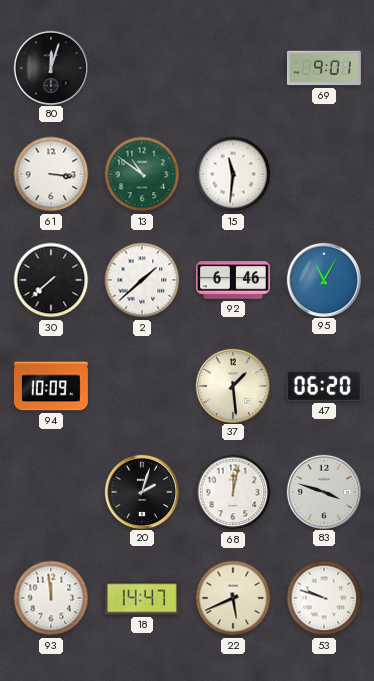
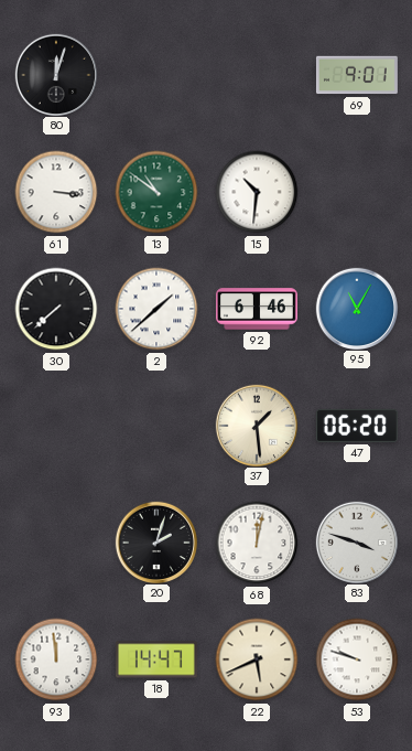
15: 11:31 -> 10:31
94: 10:09 -> none
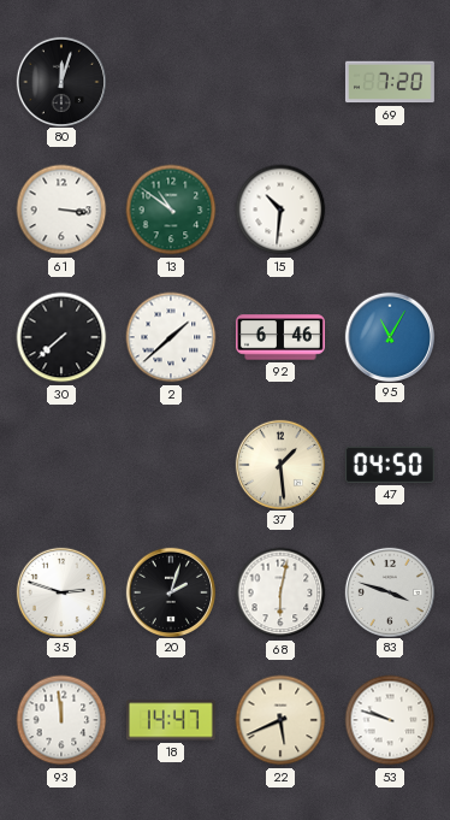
69: 9:01 -> 7:20
47: 06:20 -> 04:50
35: none -> 2:48
68: 12:02 -> 6:02
